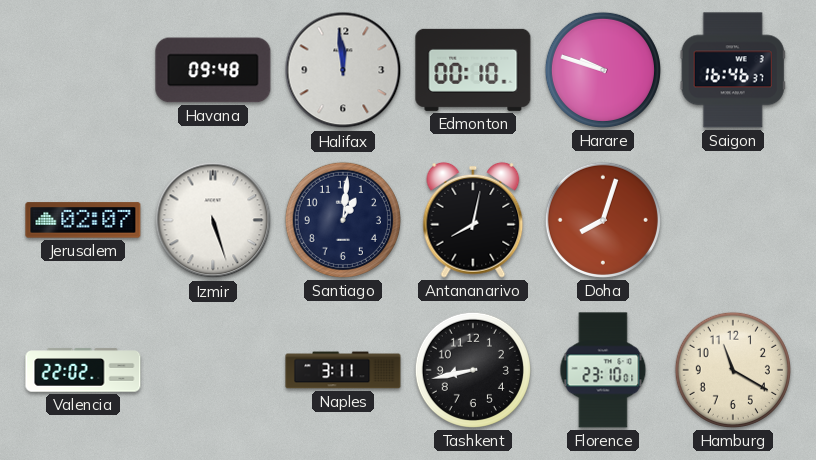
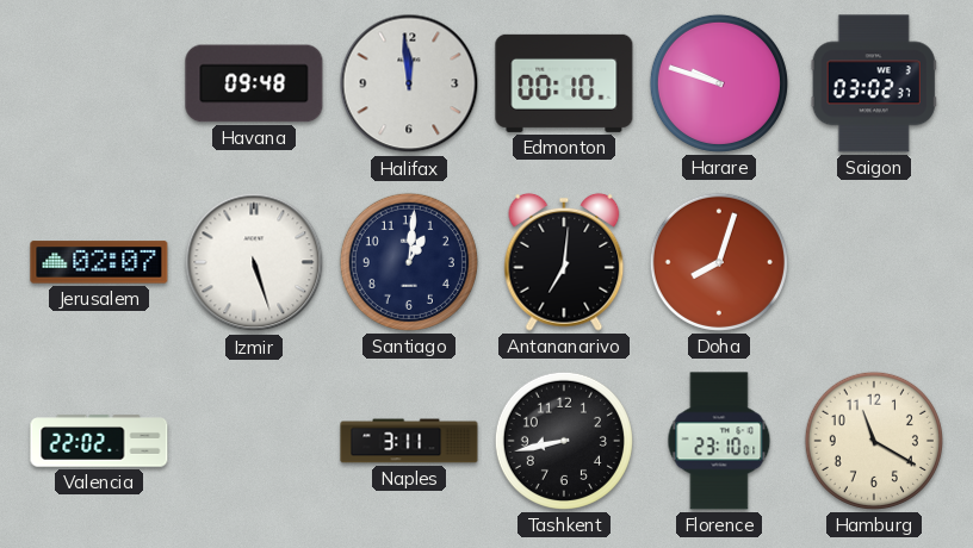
Saigon: 16:46 -> 03:02
Antananarivo: 8:02 -> 7:01
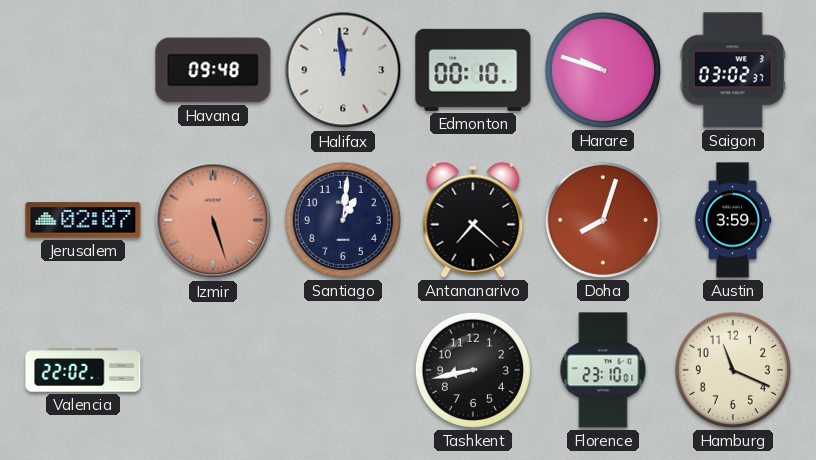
Izmir dial: white -> salmon
Antananarivo: 7:01 -> 7:22
Austin: none -> 3:59
Naples: 3:11 -> none
Hamburg: 11:20 -> 11:19
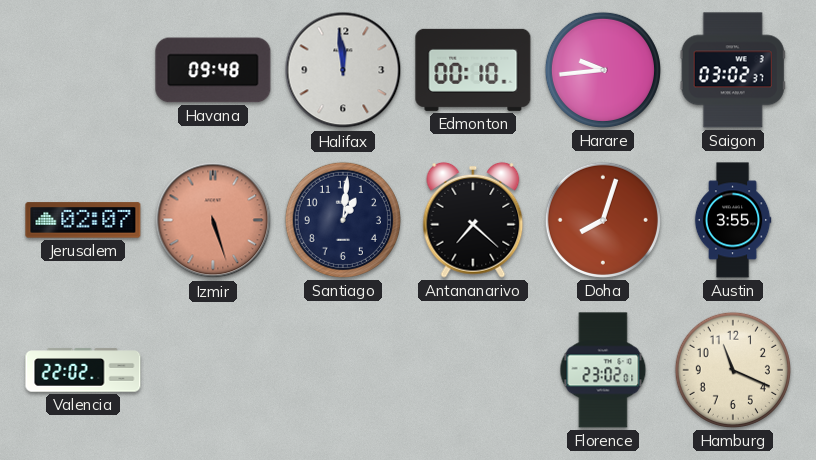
Harare: 9:48 -> 9:44
Austin: 3:59 -> 3:55
Tashkent: 8:43 -> none
Florence: 23:10 -> 23:02
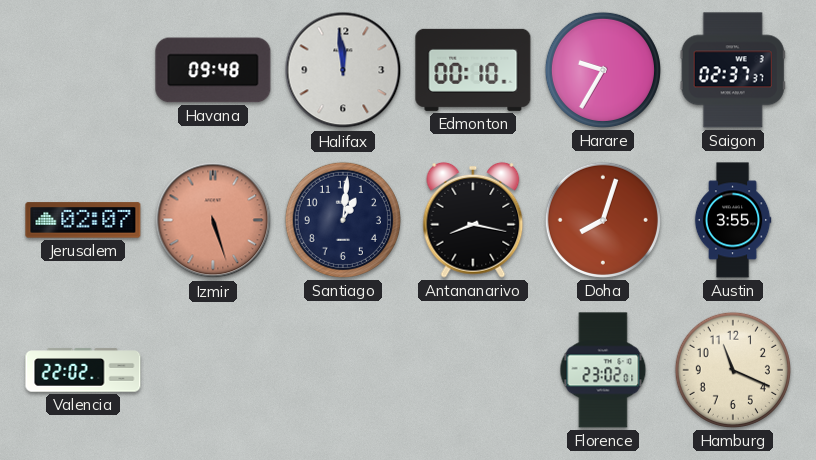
Harare: 9:44 -> 9:35
Saigon: 03:02 -> 02:37
Antananarivo: 7:22 -> 8:17
